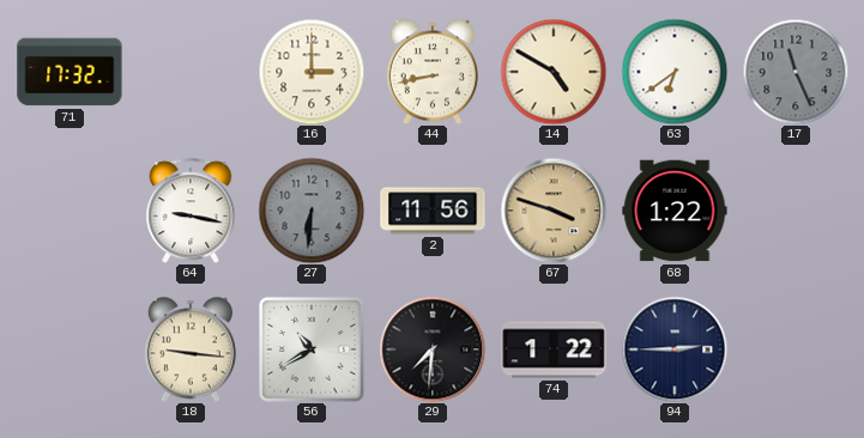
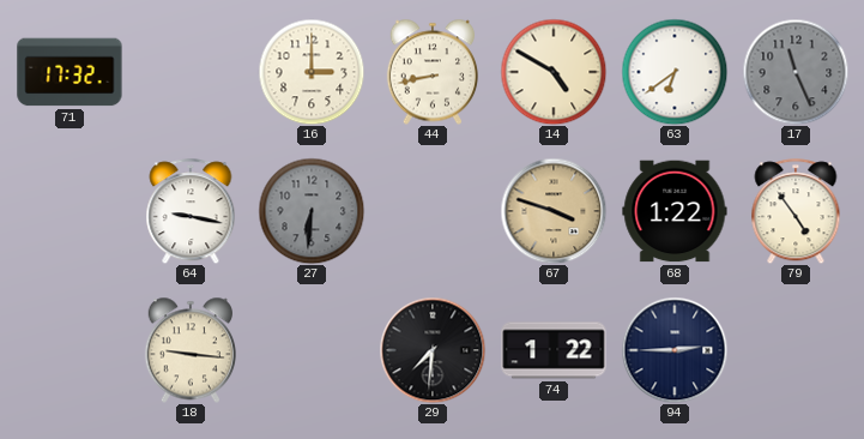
2: 11:56 -> none
79: none -> 4:54
56: 10:40 -> none
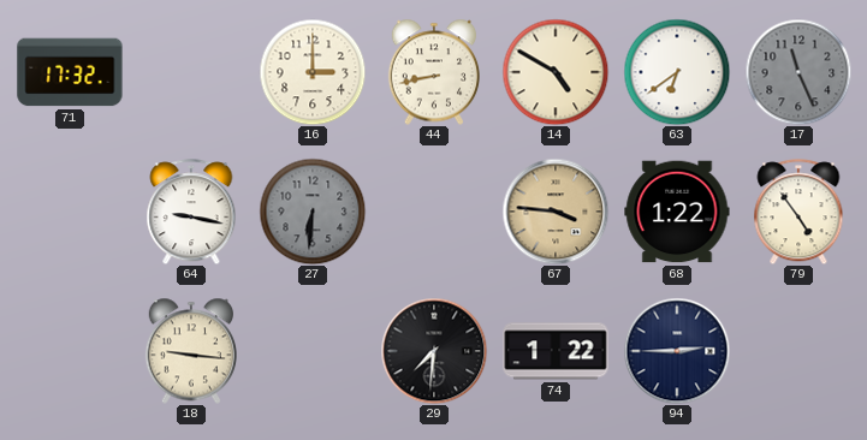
67: 3:48 -> 3:46
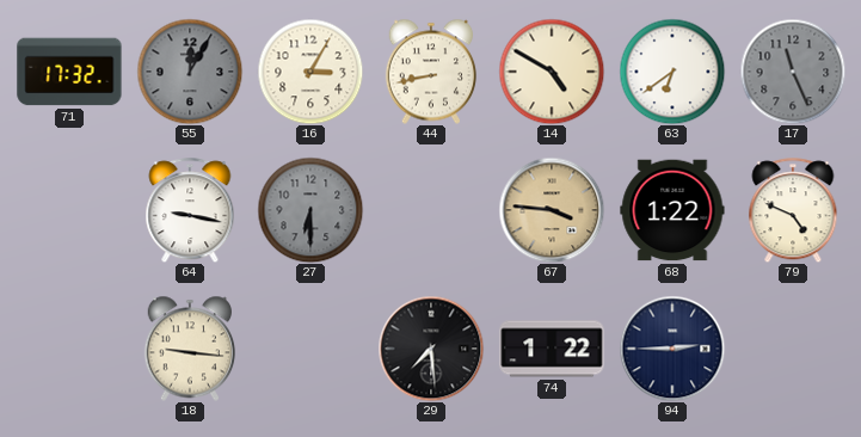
55: none -> 12:05
16: 3:00 -> 3:05
27: 6:31 -> 6:30
79: 4:54 -> 4:49
29: 7:31 -> 7:29
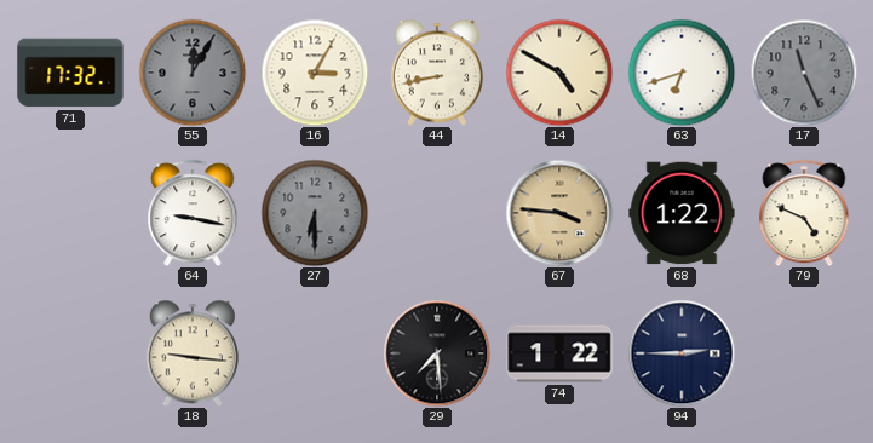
63: 6:39 -> 6:42
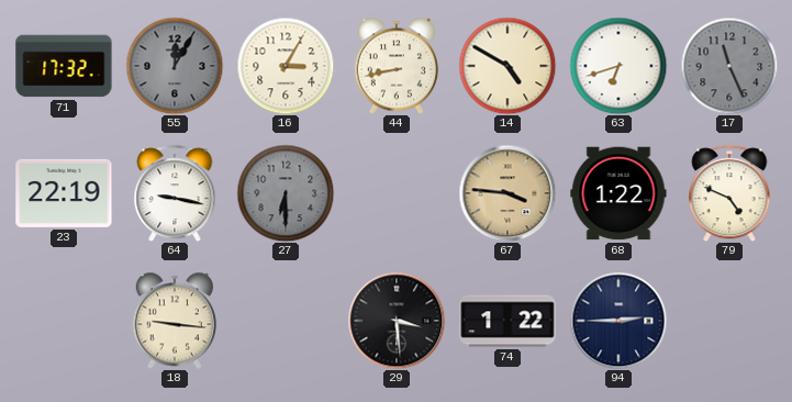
23: none -> 22:19
29: 7:29 -> 3:29
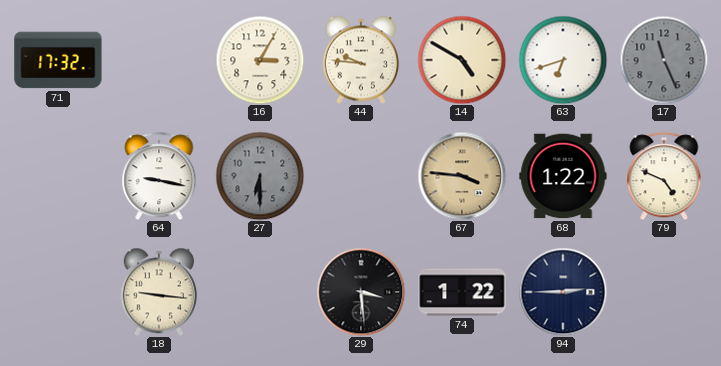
55: 12:05 -> none
44: 8:43 -> 9:46
23: 22:19 -> none
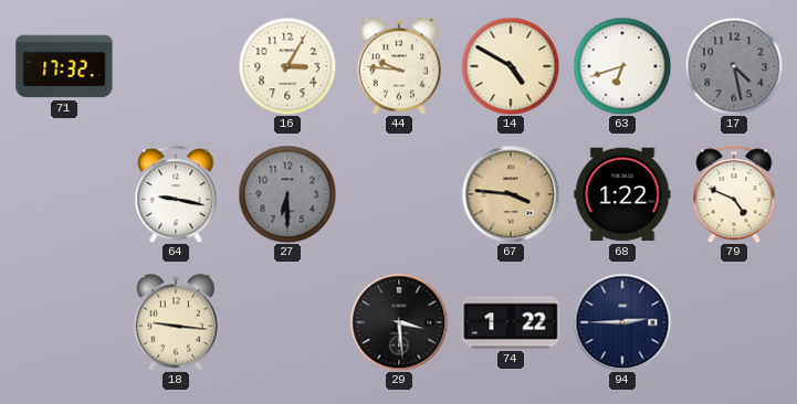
17: 11:26 -> 4:28
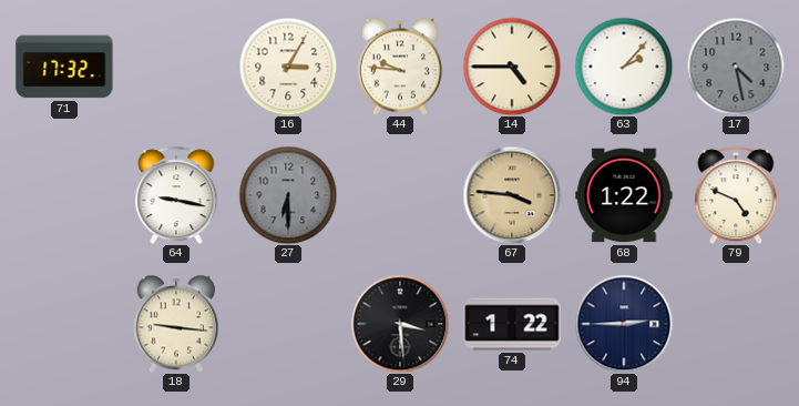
14: 4:50 -> 4:45
63: 6:42 -> 2:07
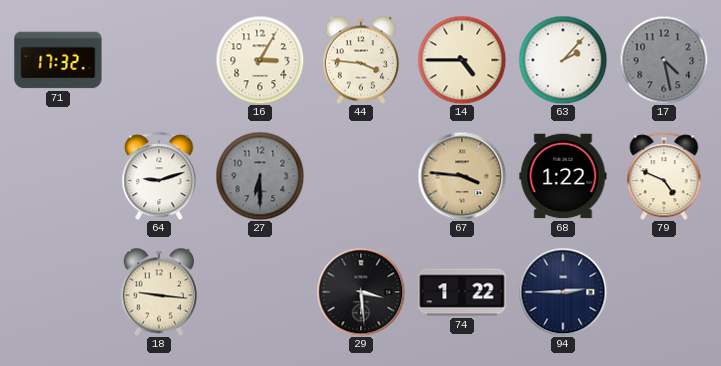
44: 9:46 -> 3:46
64: 9:17 -> 9:12
